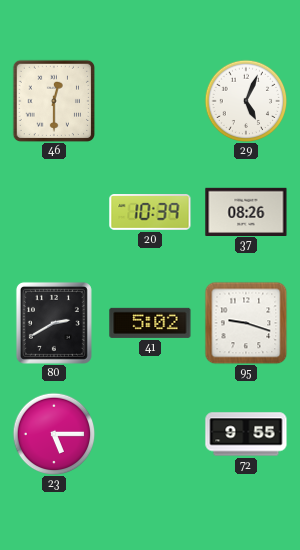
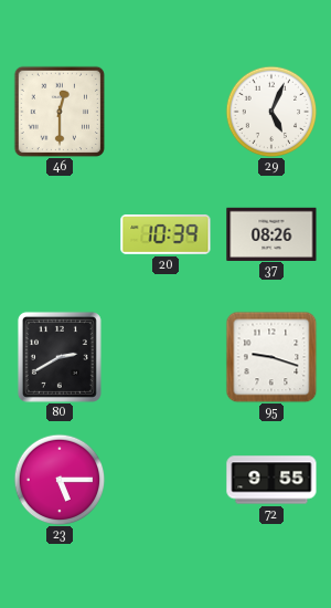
41: 5:02 -> none
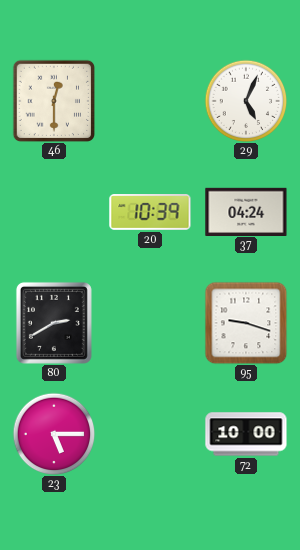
37: 08:26 -> 04:24
72: 9:55 -> 10:00
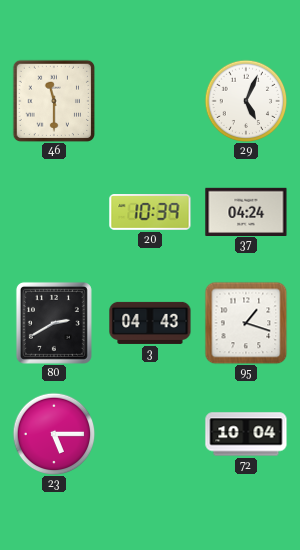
46: 12:30 -> 11:30
3: none -> 04:43
95: 9:18 -> 1:18
72: 10:00 -> 10:04
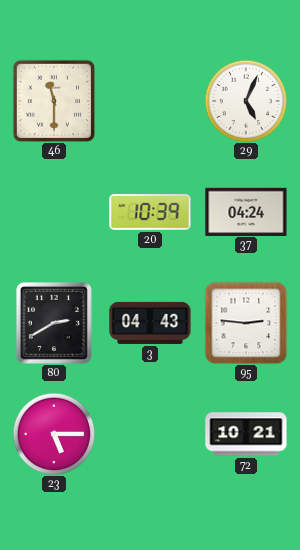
95: 1:18 -> 2:46
72: 10:04 -> 10:21
